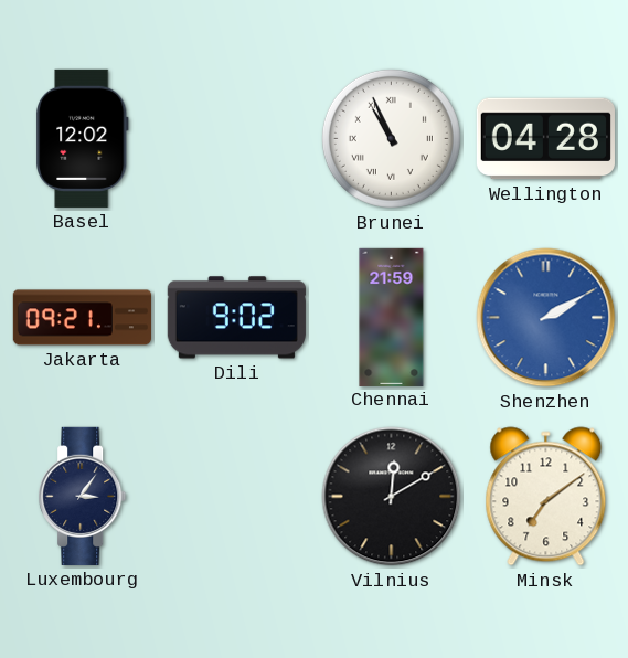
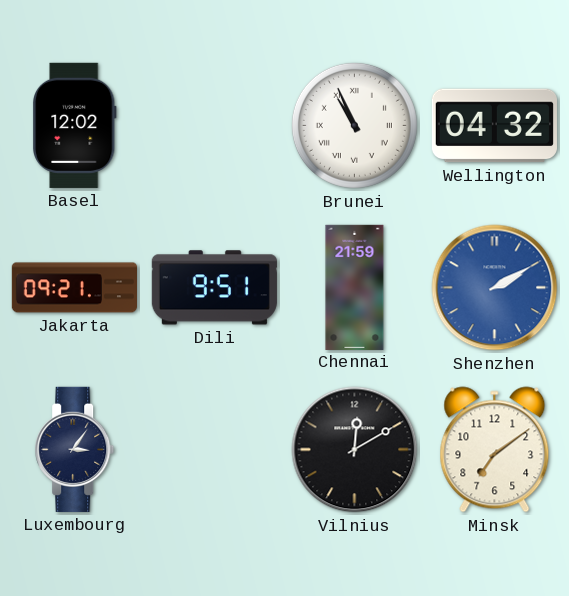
Wellington: 04:28 -> 04:32
Dili: 9:02 -> 9:51
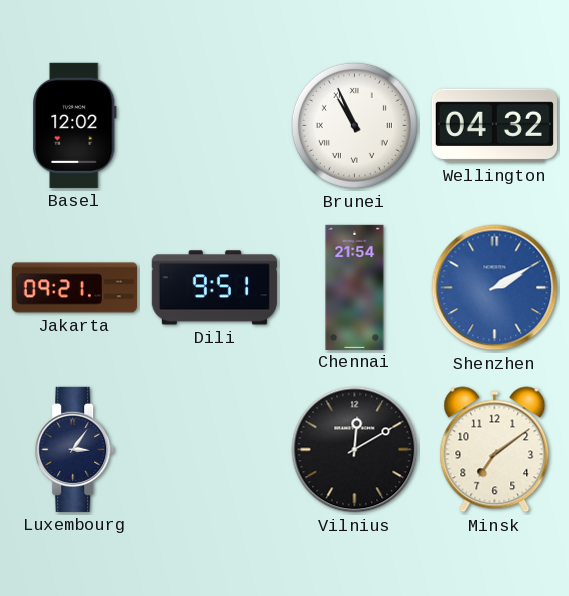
Chennai: 21:59 -> 21:54
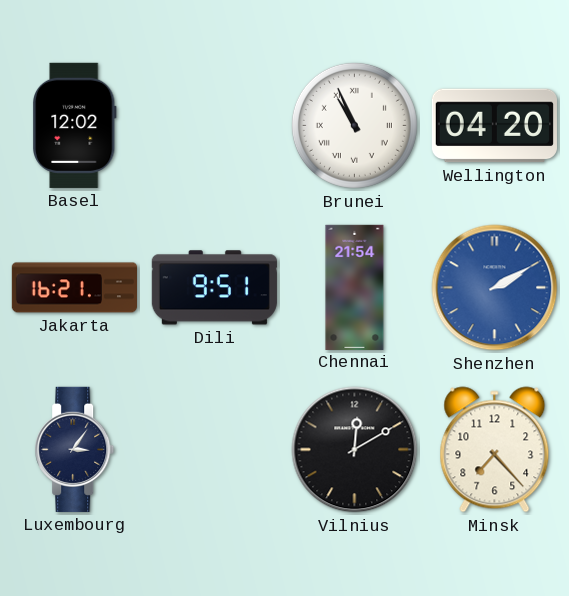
Wellington: 04:32 -> 04:20
Jakarta: 09:21 -> 16:21
Minsk: 7:09 -> 7:23
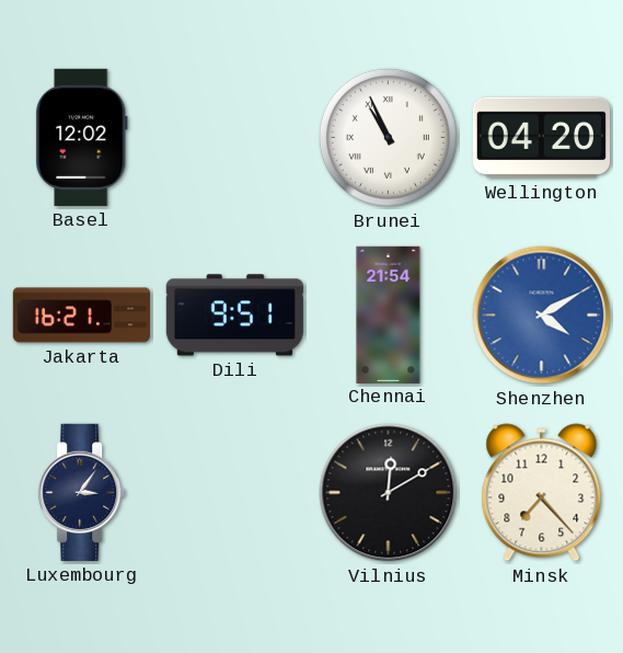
Shenzhen: 2:10 -> 4:10
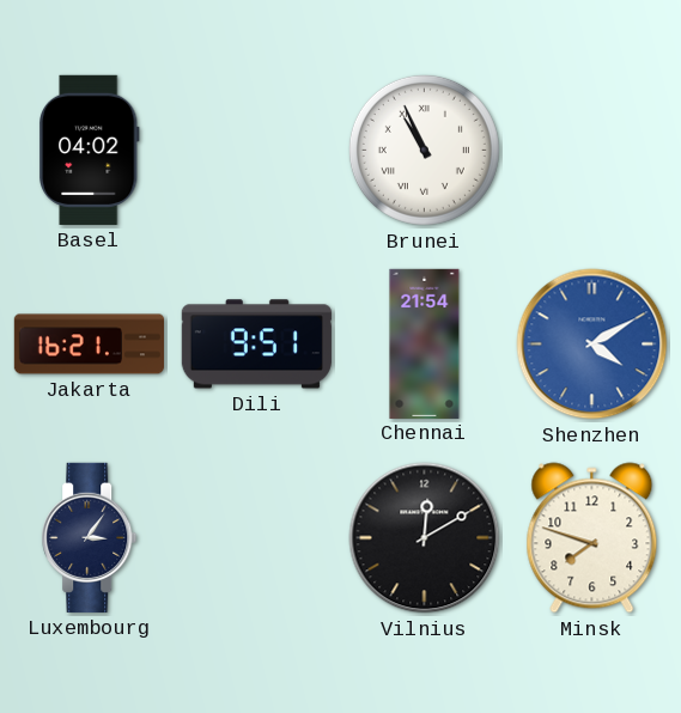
Basel: 12:02 -> 04:02
Wellington: 04:20 -> none
Minsk: 7:23 -> 7:48
